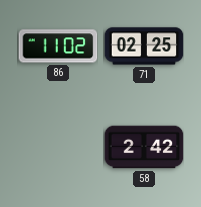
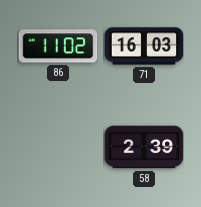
71: 02:25 -> 16:03
58: 2:42 -> 2:39
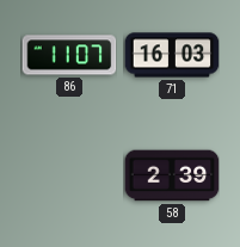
86: 11:02 -> 11:07
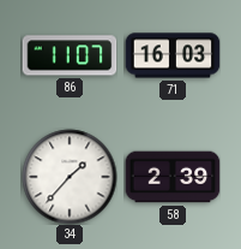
34: none -> 1:37
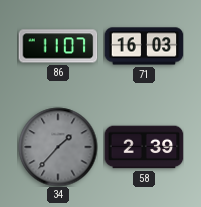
34 dial: white -> grey
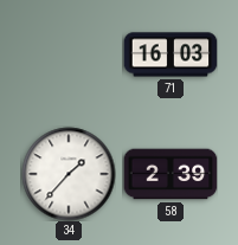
86: 11:07 -> none
34 dial: grey -> white
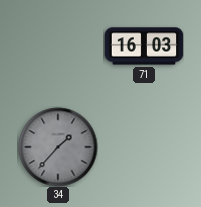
34 dial: white -> grey
58: 2:39 -> none
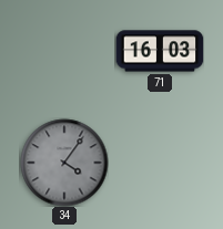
34: 1:37 -> 4:06
